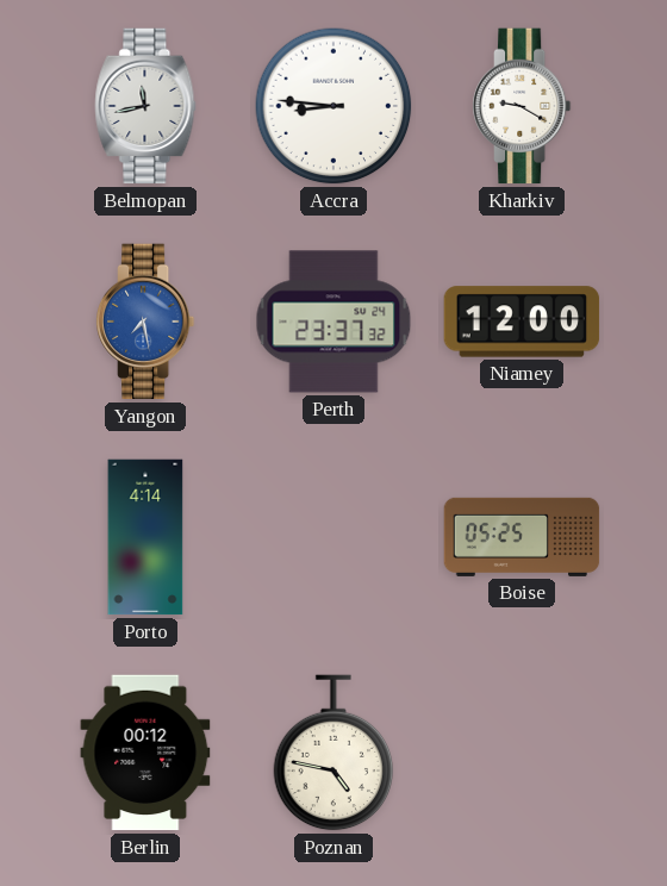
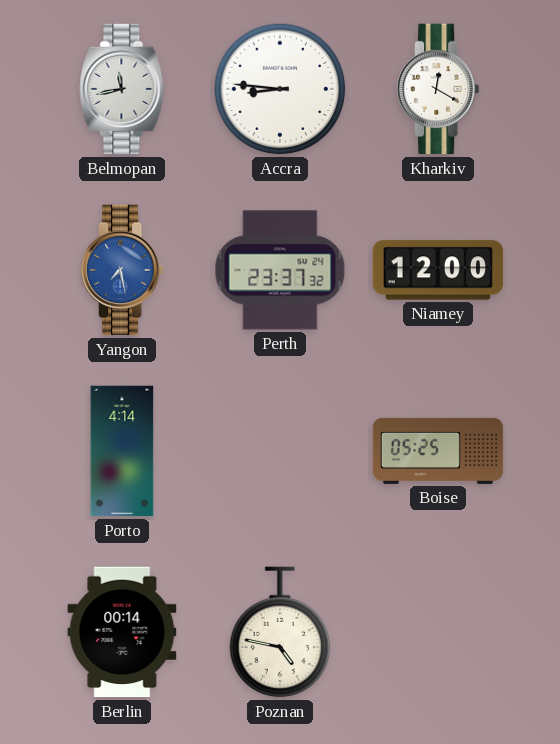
Kharkiv: 9:20 -> 12:20
Berlin: 00:12 -> 00:14
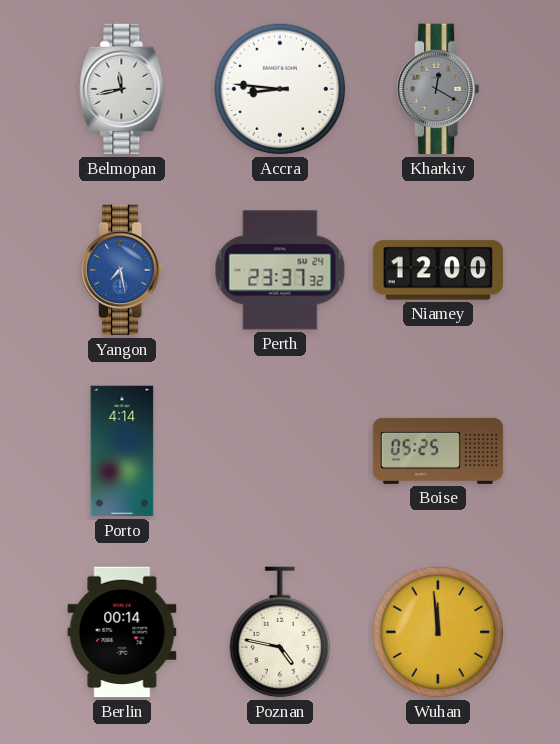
Kharkiv dial: white -> grey
Wuhan: none -> 11:59
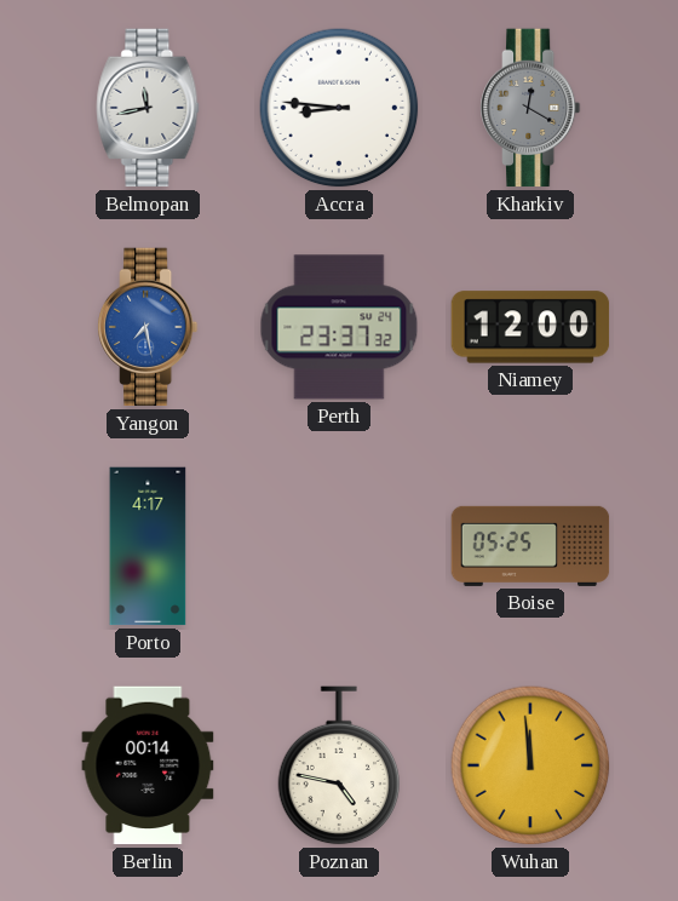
Porto: 4:14 -> 4:17
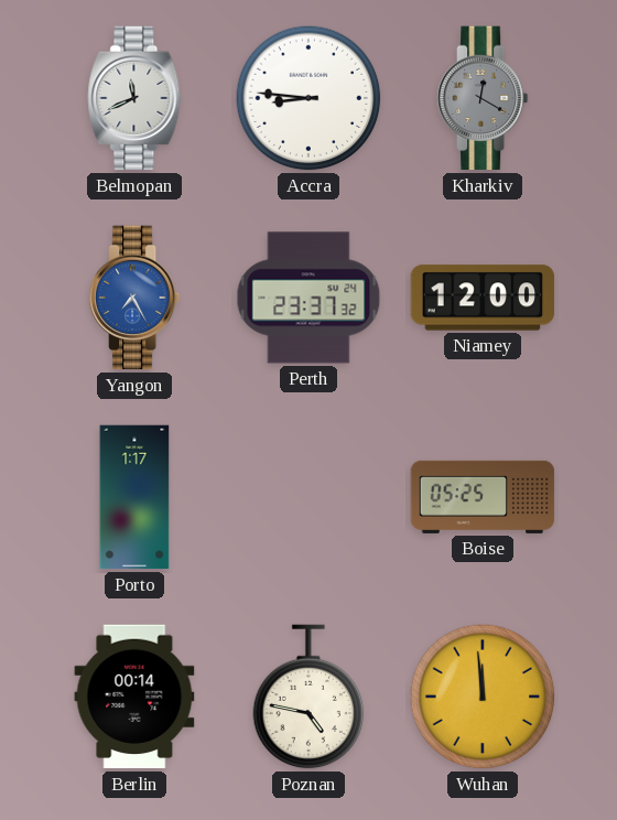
Belmopan: 11:43 -> 11:41
Yangon: 7:28 -> 7:25
Porto: 4:17 -> 1:17
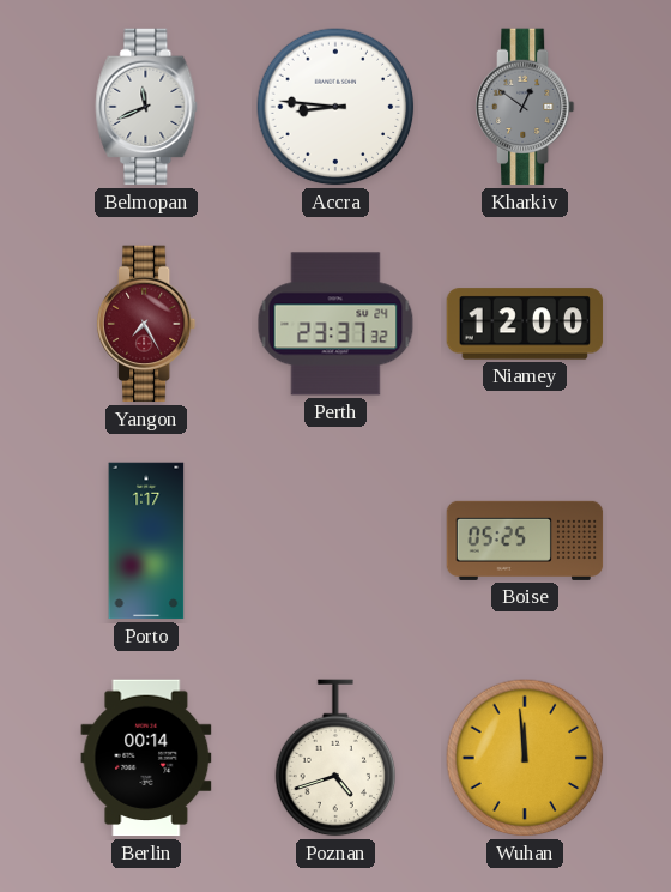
Kharkiv: 12:20 -> 12:51
Yangon dial: blue -> burgundy
Poznan: 4:47 -> 4:42
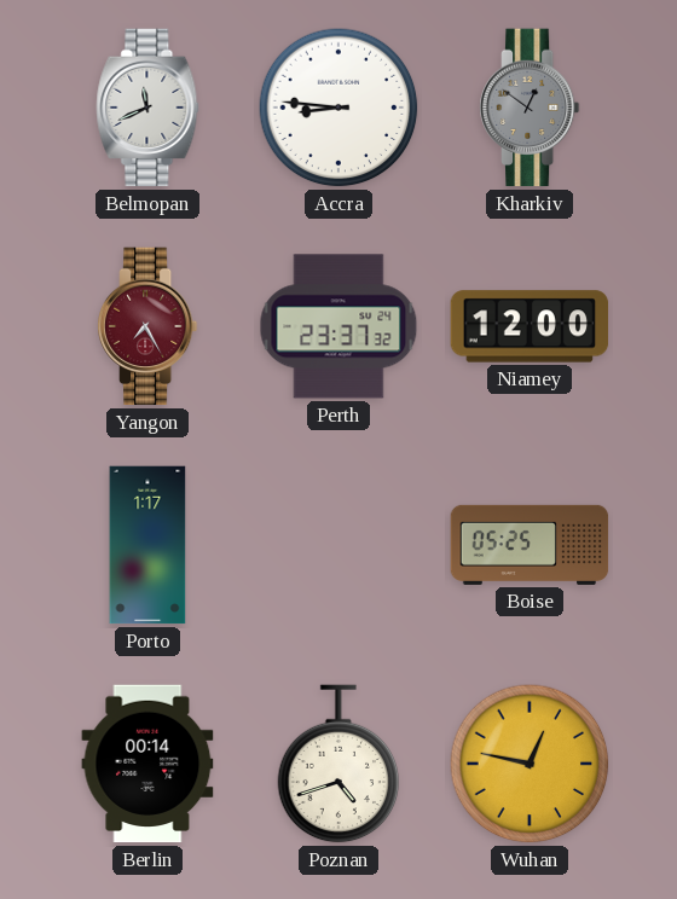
Wuhan: 11:59 -> 12:47
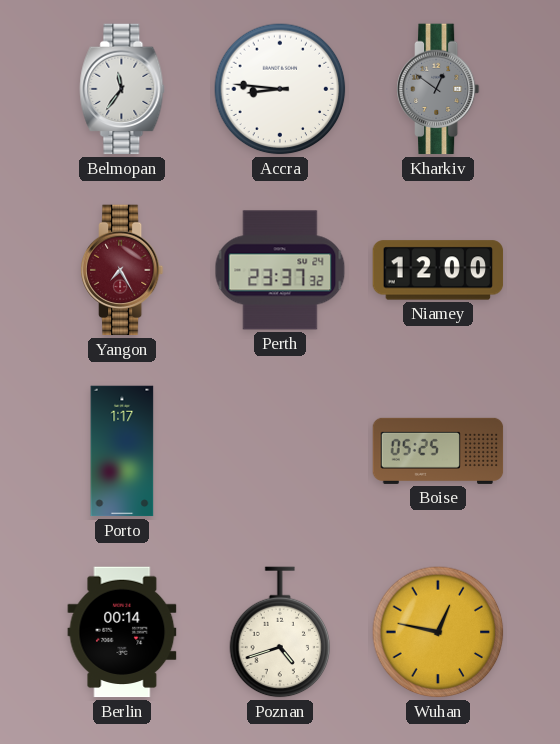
Belmopan: 11:41 -> 11:36
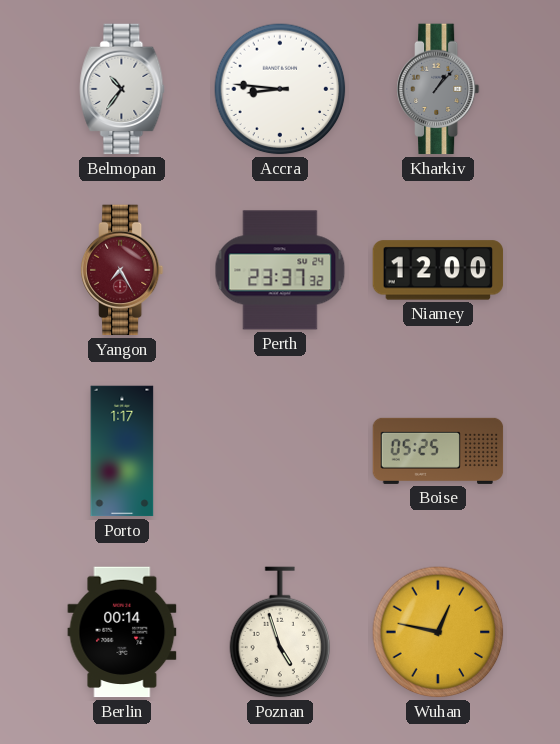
Belmopan: 11:36 -> 10:36
Kharkiv: 12:51 -> 1:07
Poznan: 4:42 -> 4:57
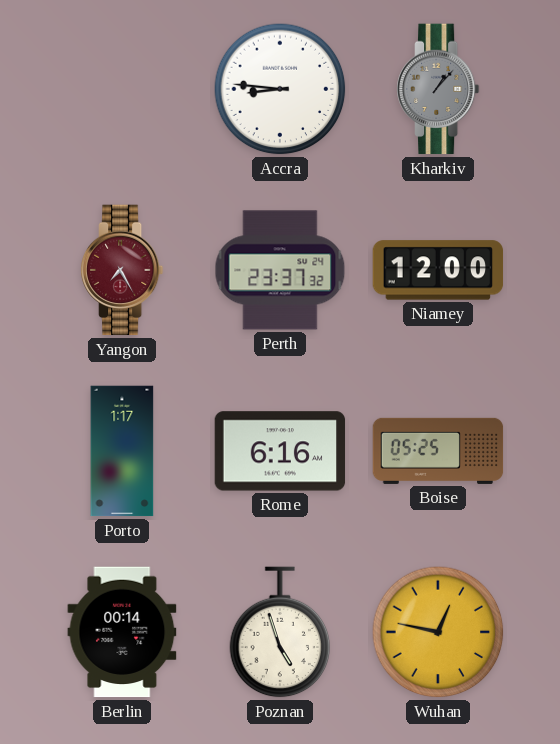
Belmopan: 10:36 -> none
Rome: none -> 6:16
